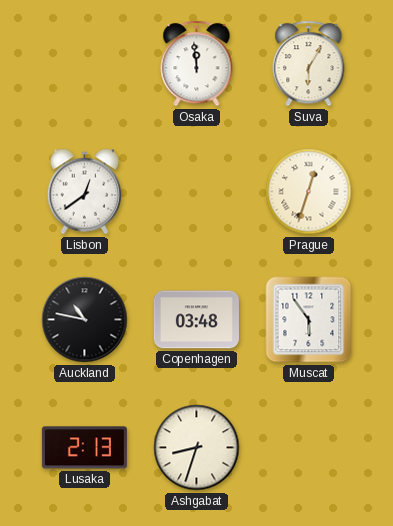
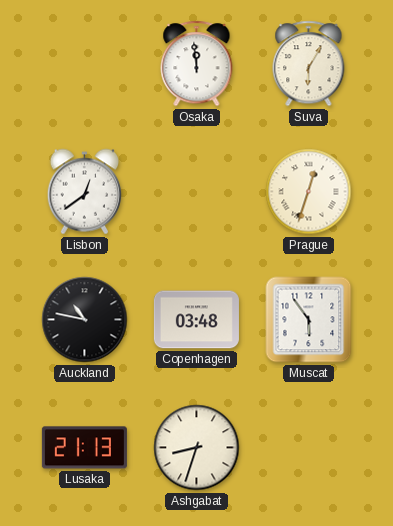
Lusaka: 2:13 -> 21:13
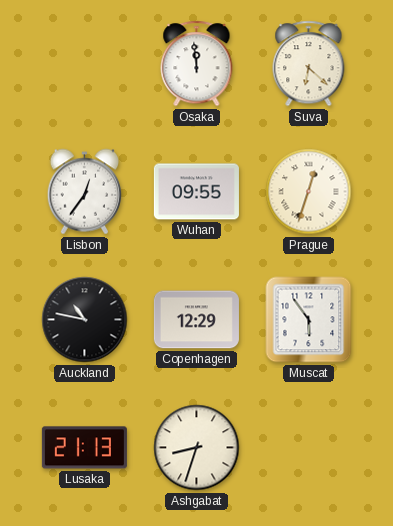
Suva: 6:05 -> 6:22
Lisbon: 12:39 -> 12:36
Wuhan: none -> 09:55
Copenhagen: 03:48 -> 12:29
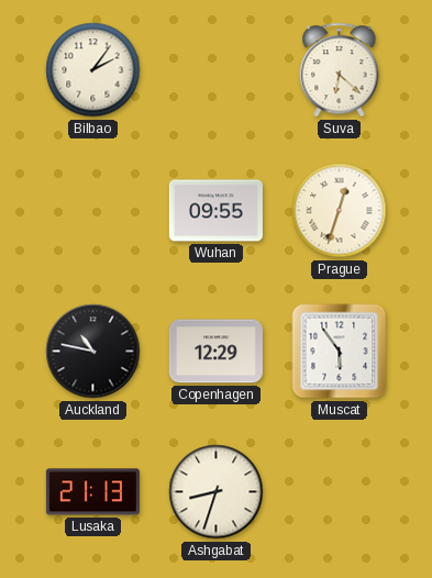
Bilbao: none -> 2:06
Osaka: 11:59 -> none
Lisbon: 12:36 -> none
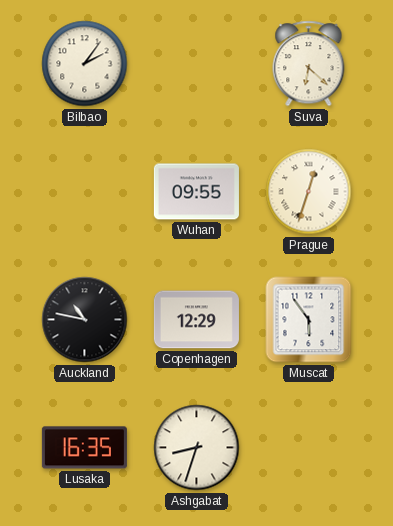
Lusaka: 21:13 -> 16:35
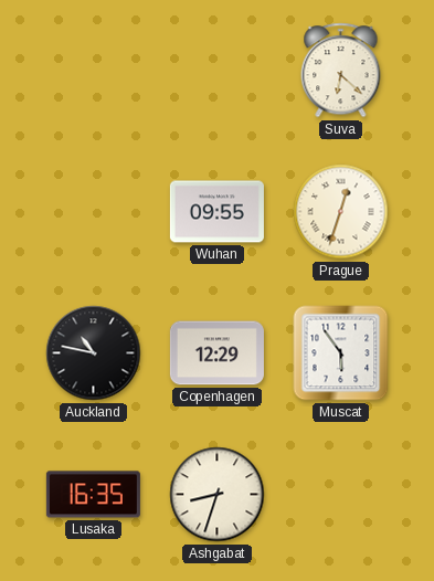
Bilbao: 2:06 -> none
